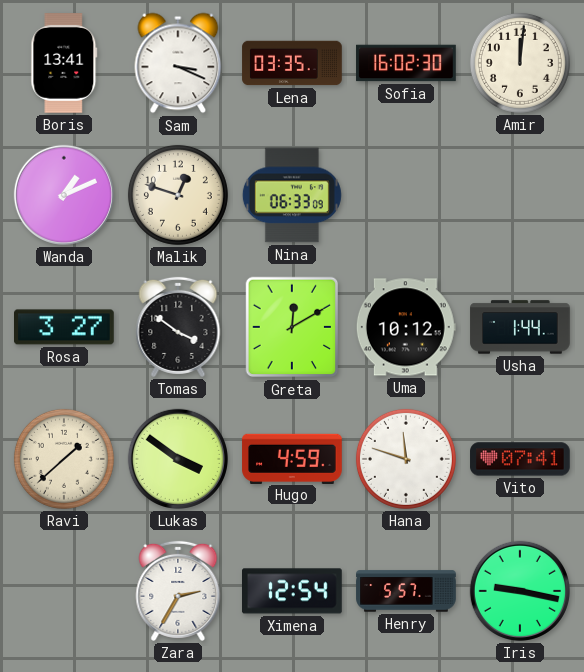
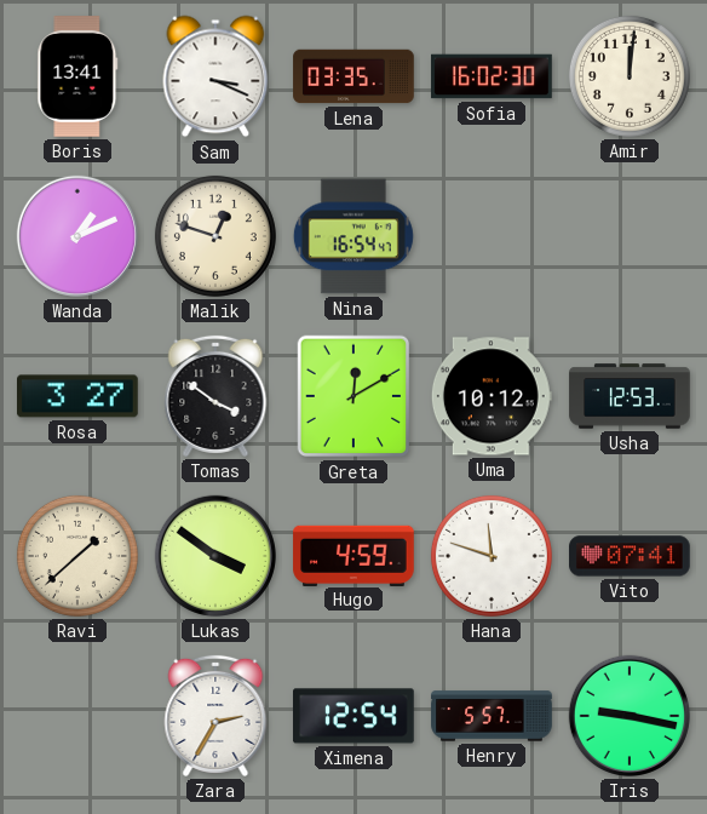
Nina: 06:33 -> 16:54
Usha: 1:44 -> 12:53
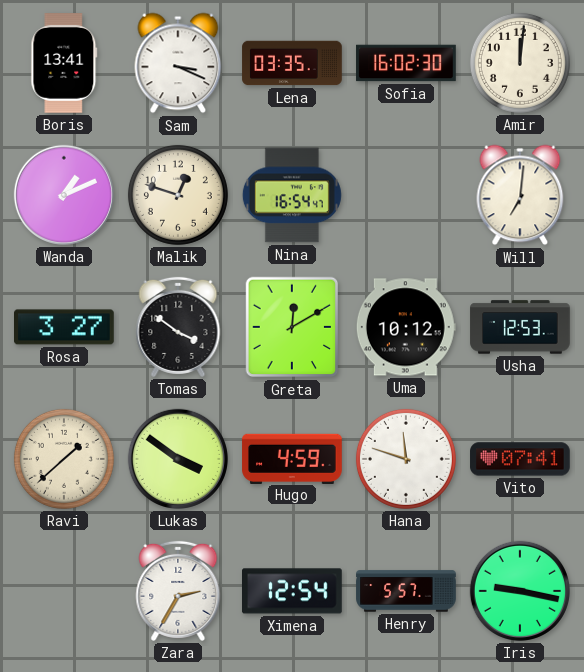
Will: none -> 7:01
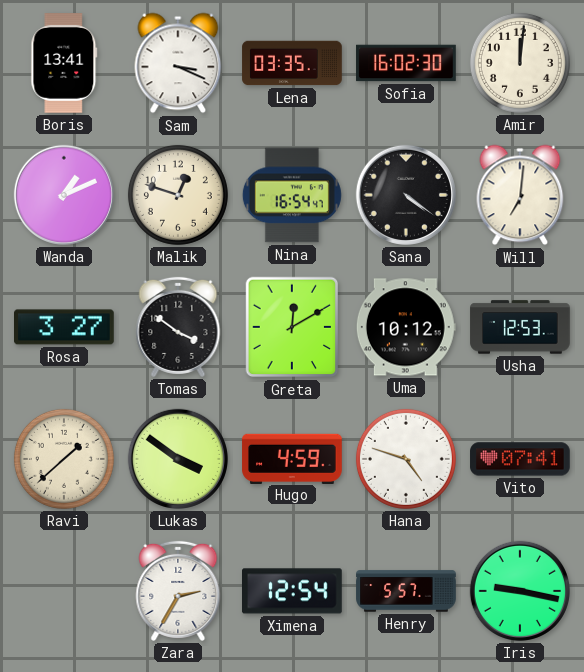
Sana: none -> 4:21
Hana: 11:48 -> 4:48
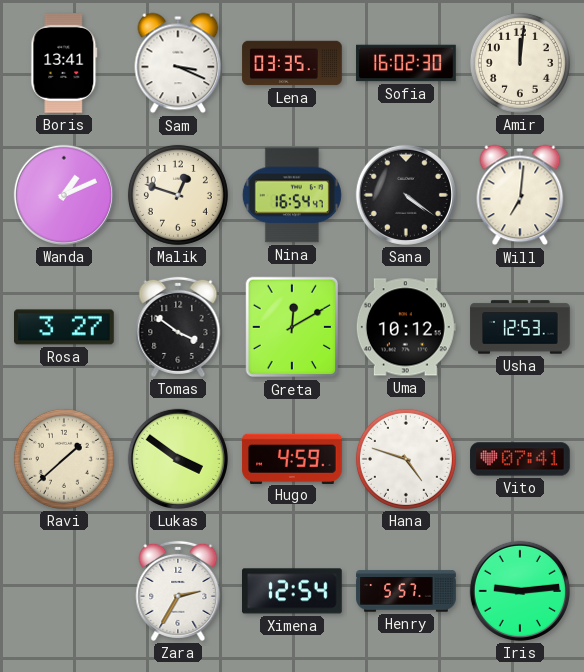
Iris: 9:17 -> 9:14
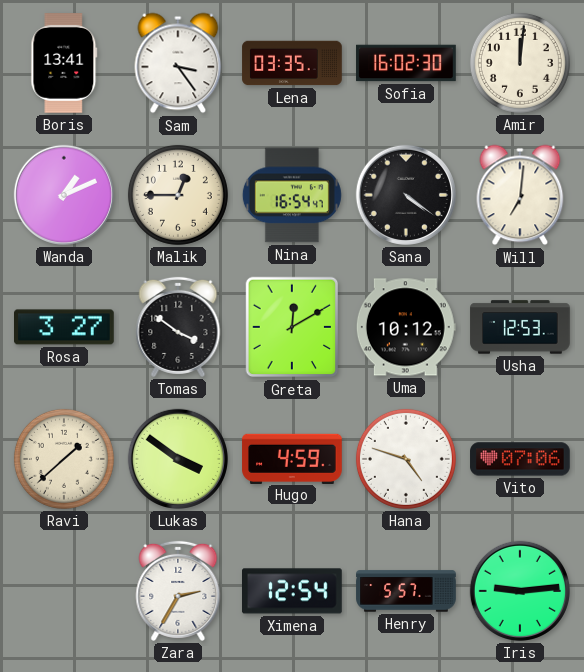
Sam: 3:19 -> 3:24
Malik: 12:48 -> 12:45
Vito: 07:41 -> 07:06
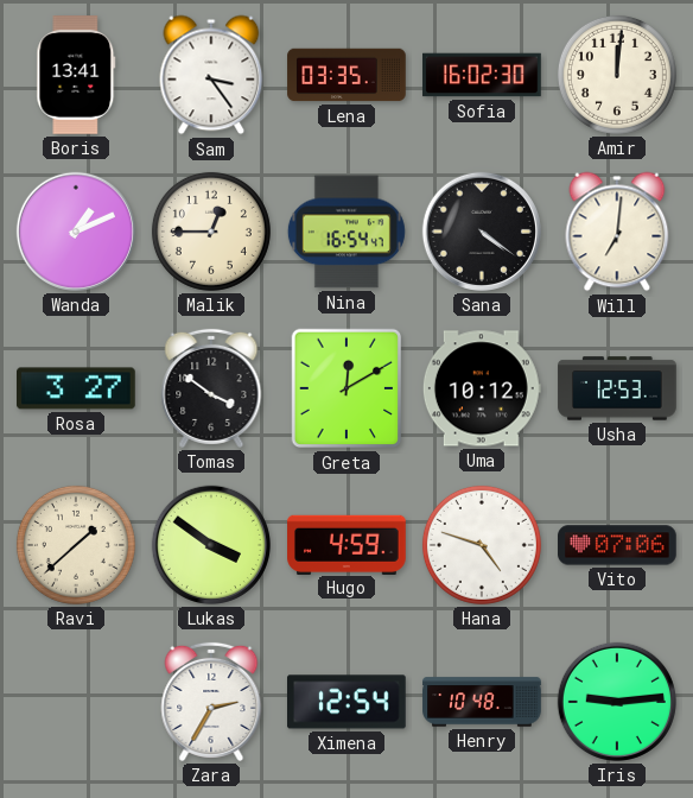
Henry: 5:57 -> 10:48
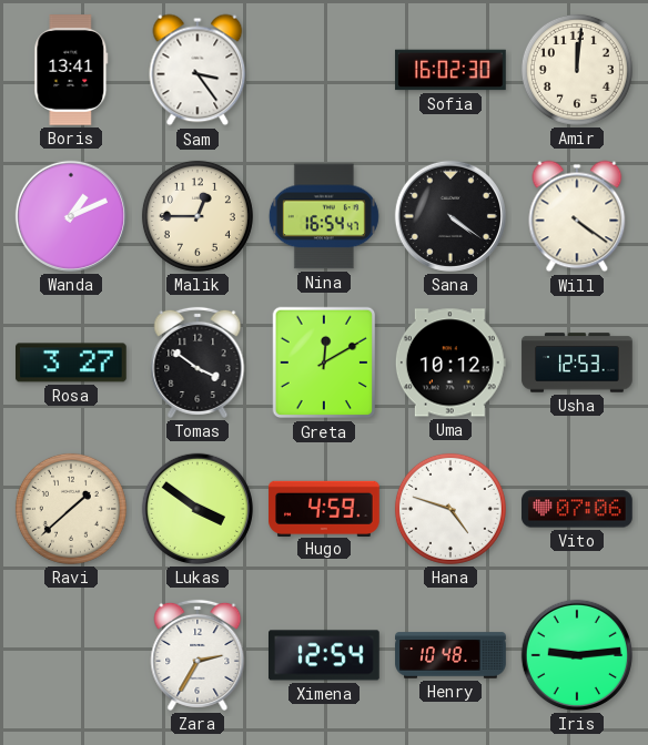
Lena: 03:35 -> none
Will: 7:01 -> 4:21
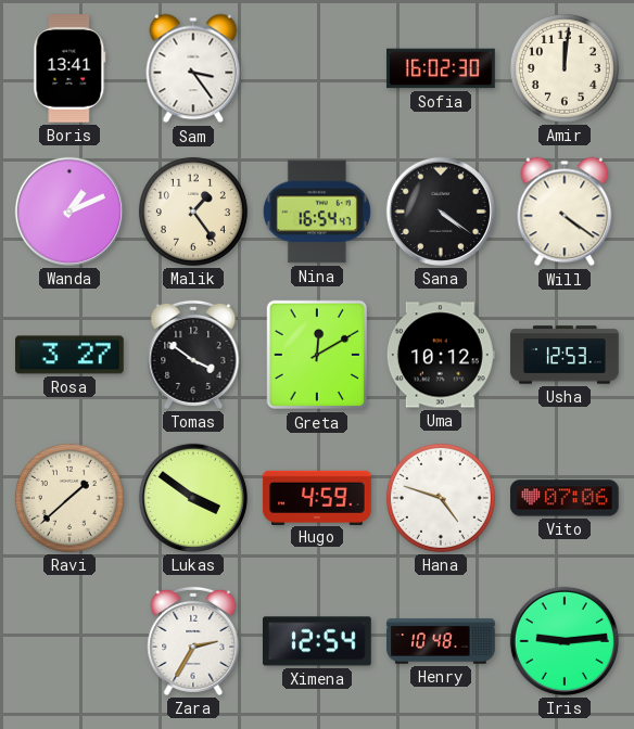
Malik: 12:45 -> 1:24
